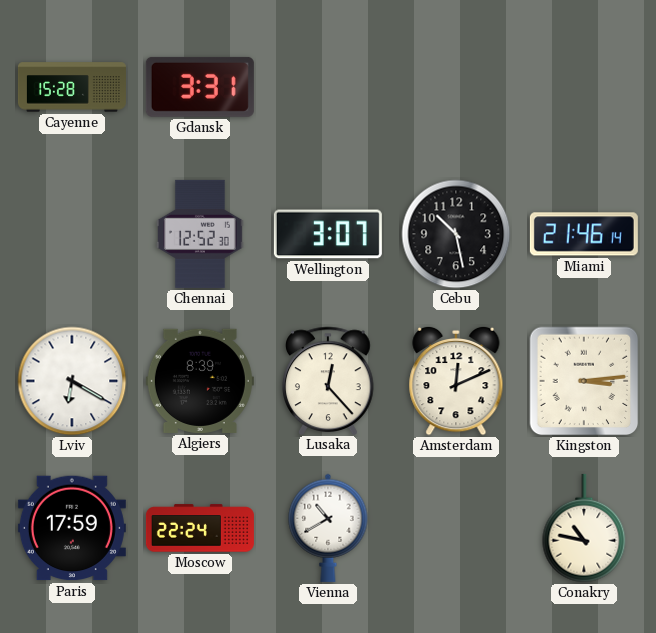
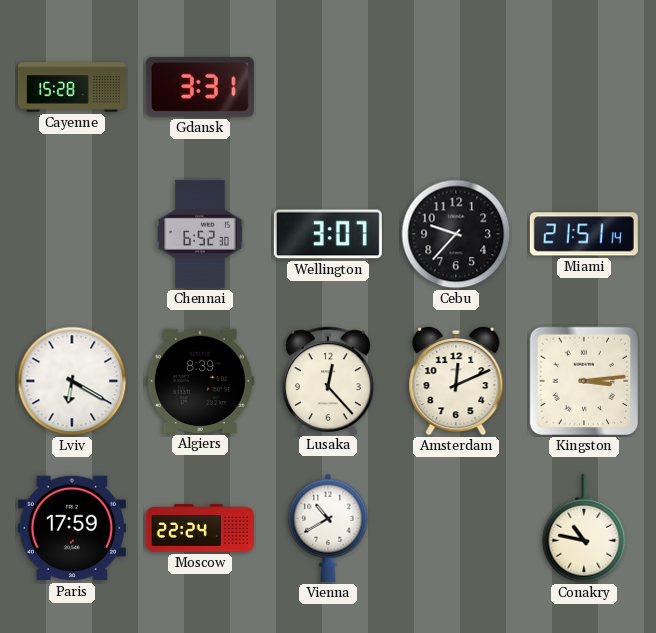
Chennai: 12:52 -> 6:52
Cebu: 10:28 -> 9:37
Miami: 21:46 -> 21:51
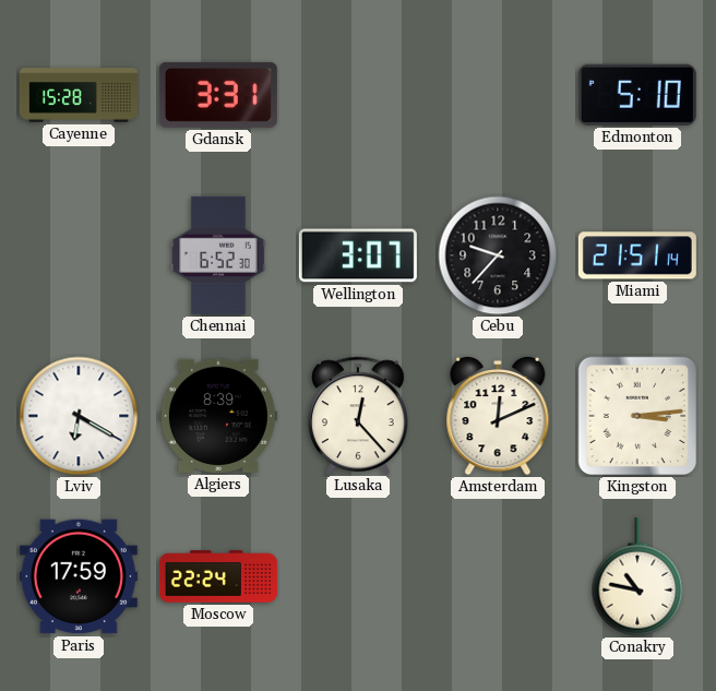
Edmonton: none -> 5:10
Vienna: 10:40 -> none
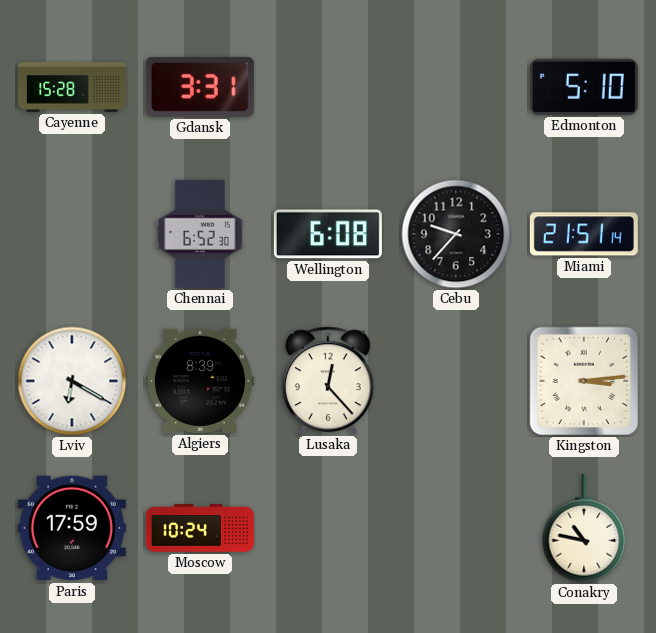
Wellington: 3:07 -> 6:08
Amsterdam: 12:11 -> none
Moscow: 22:24 -> 10:24
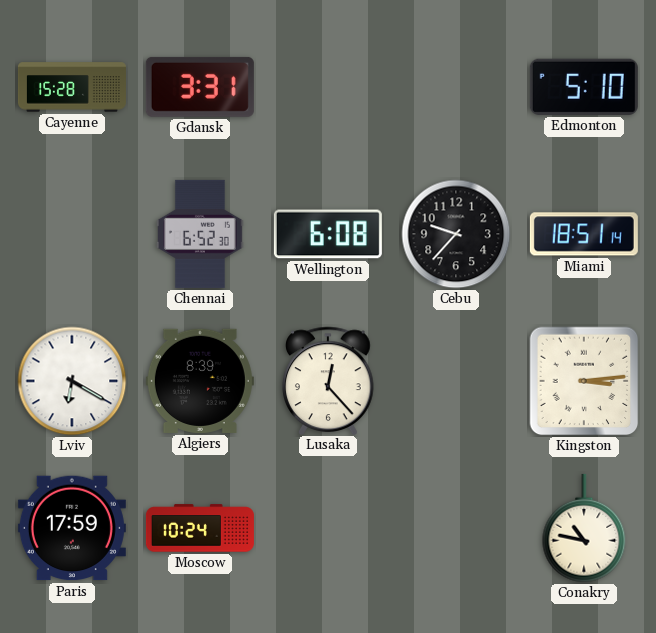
Miami: 21:51 -> 18:51
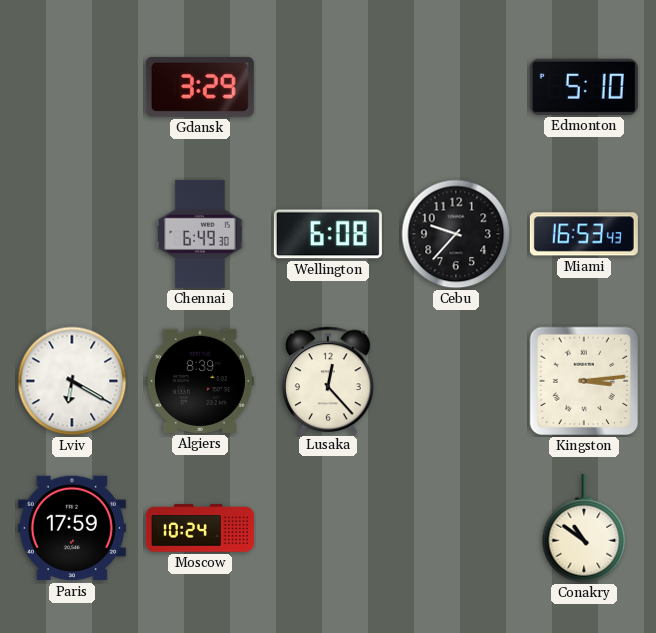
Cayenne: 15:28 -> none
Gdansk: 3:31 -> 3:29
Chennai: 6:52 -> 6:49
Miami: 18:51 -> 16:53
Conakry: 10:47 -> 10:51
